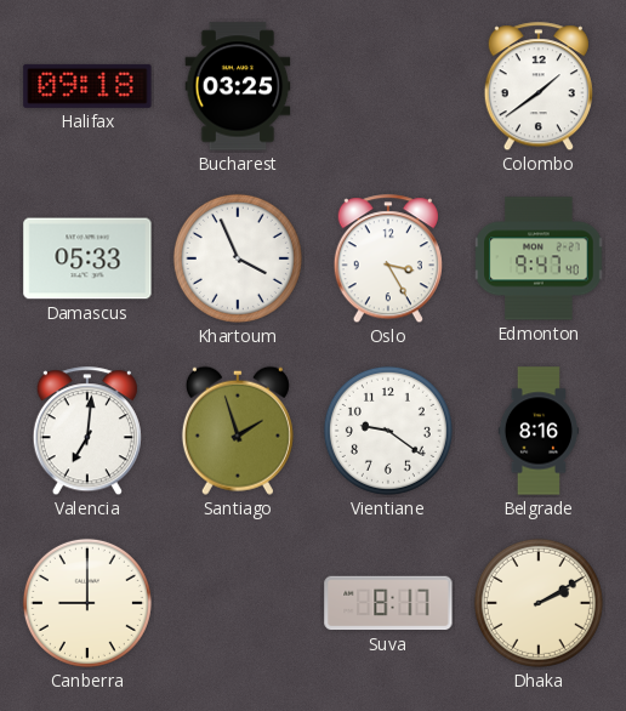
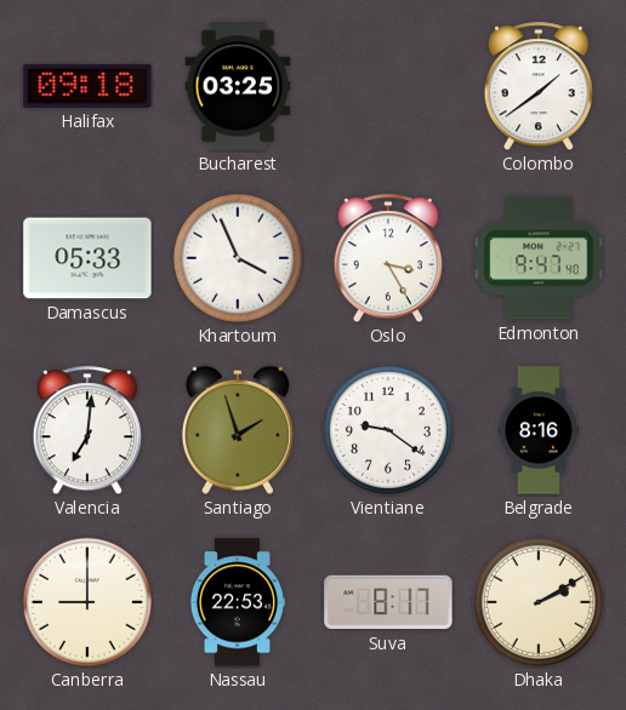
Nassau: none -> 22:53
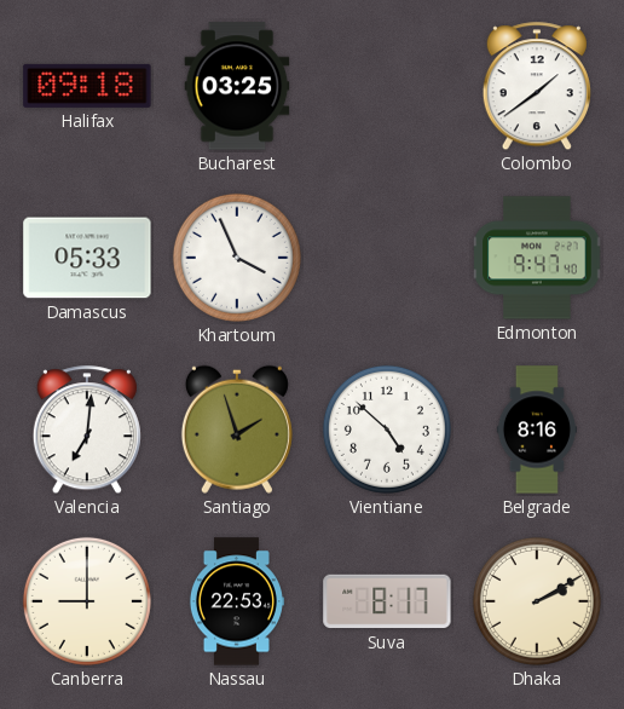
Oslo: 3:25 -> none
Vientiane: 9:21 -> 4:52
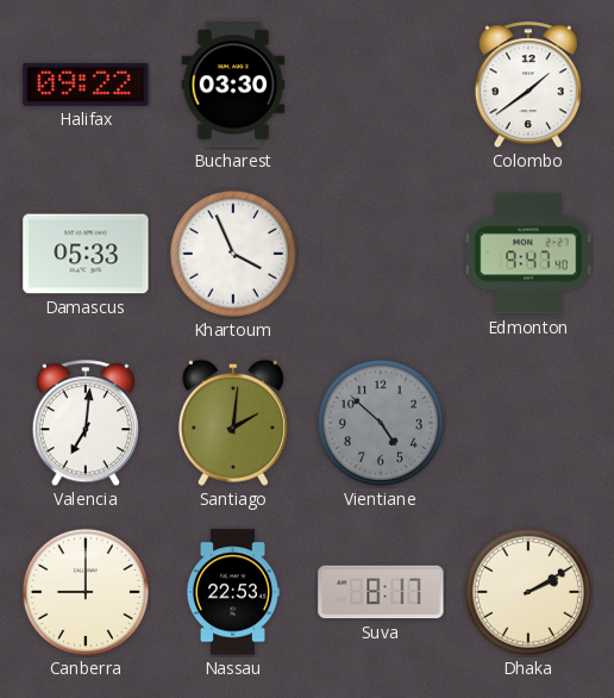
Halifax: 09:18 -> 09:22
Bucharest: 03:25 -> 03:30
Santiago: 1:57 -> 2:01
Vientiane dial: white -> grey
Belgrade: 8:16 -> none
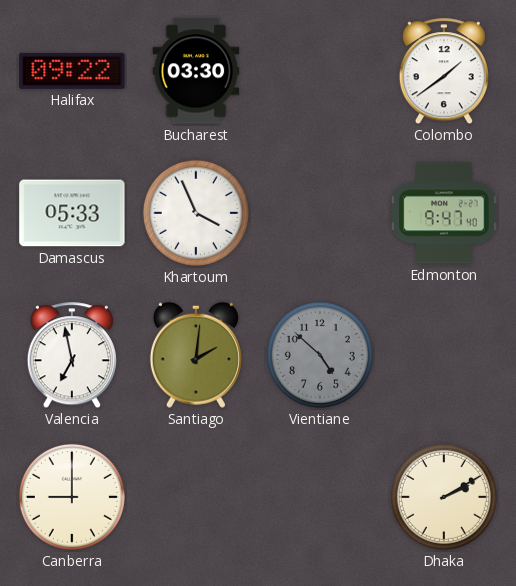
Valencia: 7:01 -> 6:58
Nassau: 22:53 -> none
Suva: 8:17 -> none
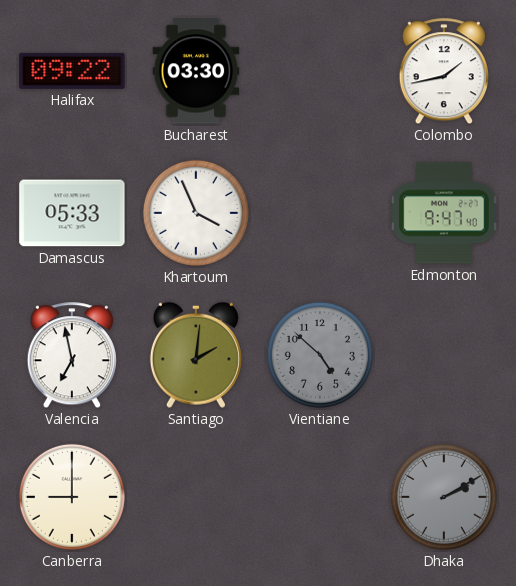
Colombo: 1:39 -> 1:43
Dhaka dial: cream -> grey
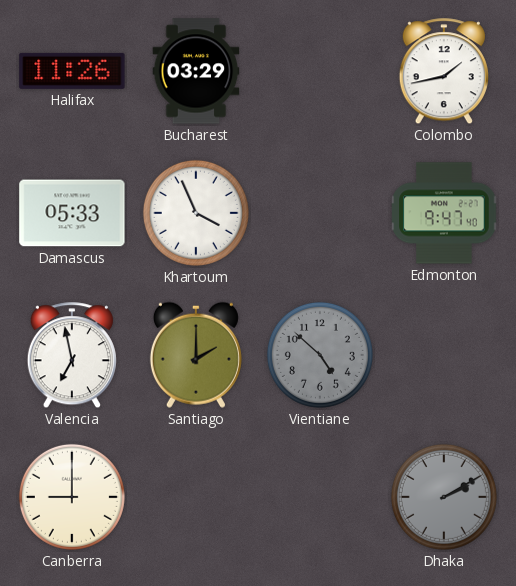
Halifax: 09:22 -> 11:26
Bucharest: 03:30 -> 03:29
Santiago: 2:01 -> 2:00
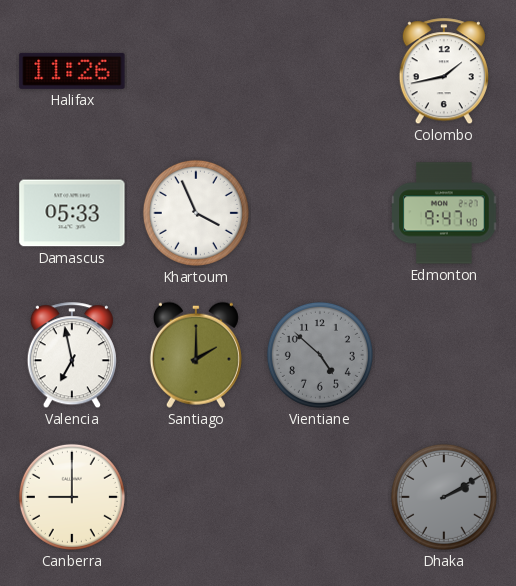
Bucharest: 03:29 -> none
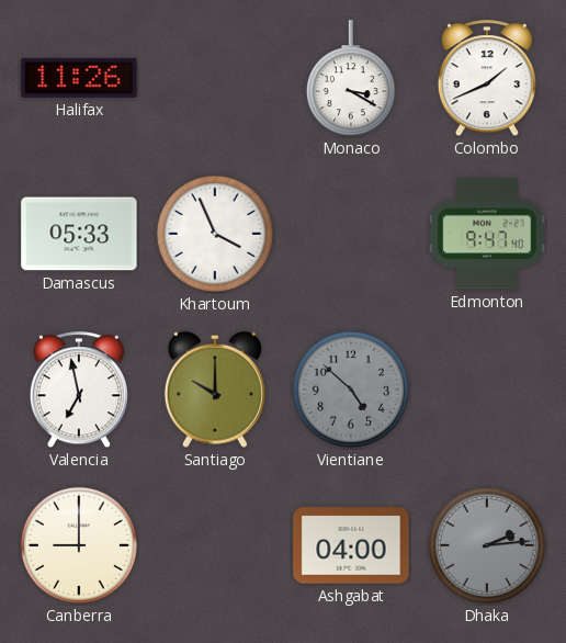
Monaco: none -> 3:20
Colombo: 1:43 -> 1:41
Santiago: 2:00 -> 10:00
Ashgabat: none -> 04:00
Dhaka: 2:10 -> 2:14
